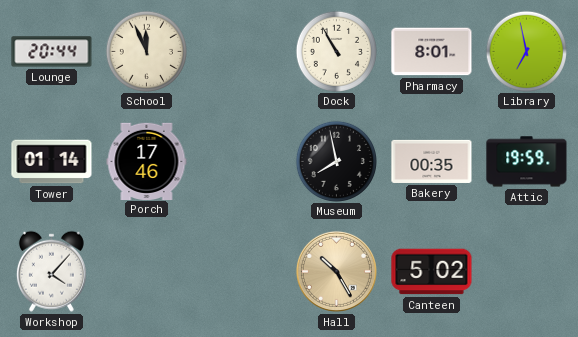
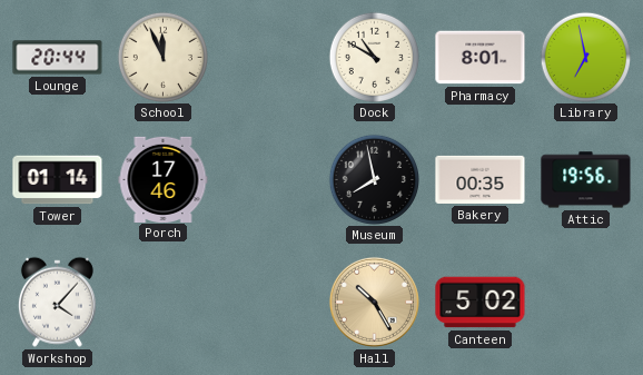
Dock: 10:55 -> 10:50
Attic: 19:59 -> 19:56
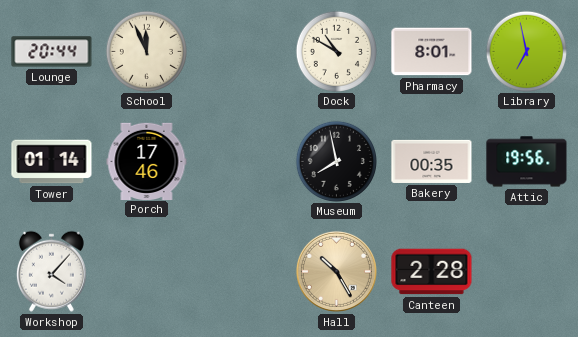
Canteen: 5:02 -> 2:28
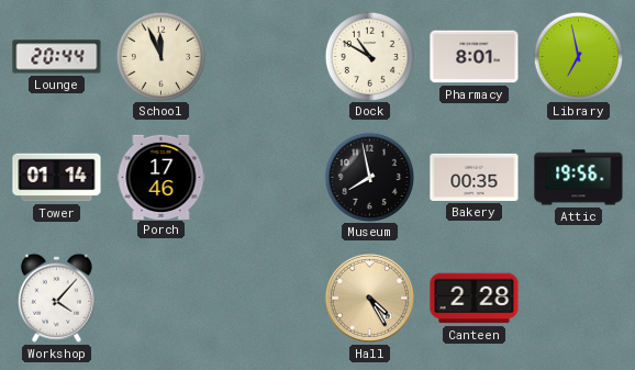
Hall: 10:25 -> 4:25
